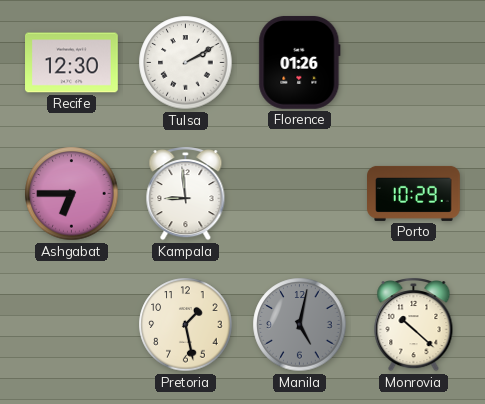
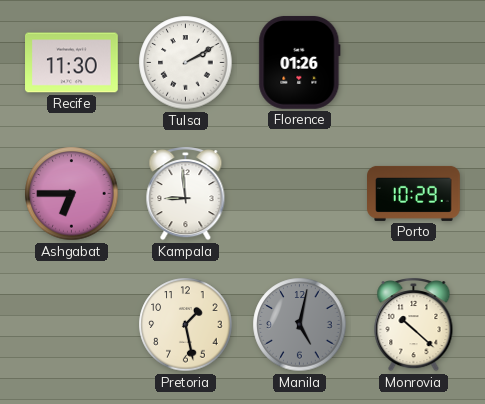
Recife: 12:30 -> 11:30
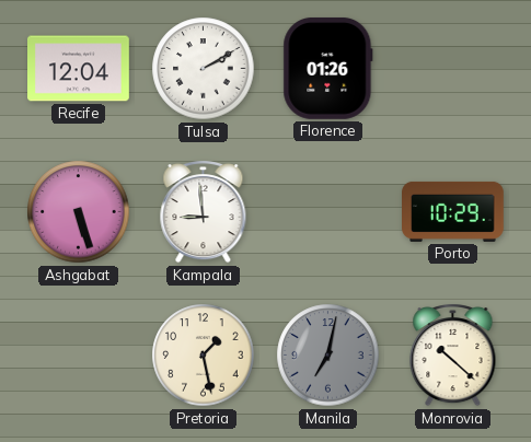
Recife: 11:30 -> 12:04
Ashgabat: 6:45 -> 5:27
Manila: 5:02 -> 7:02
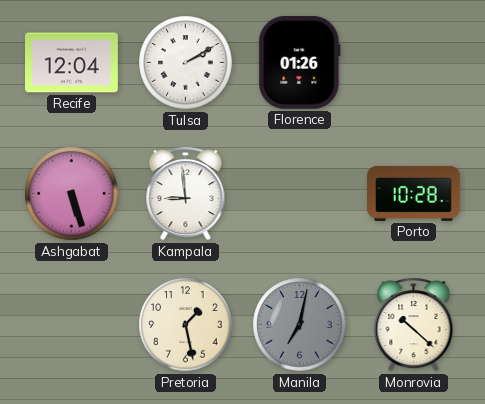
Porto: 10:29 -> 10:28
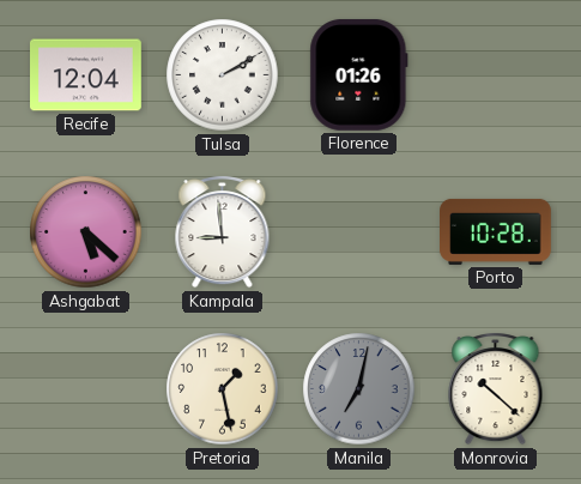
Ashgabat: 5:27 -> 5:22
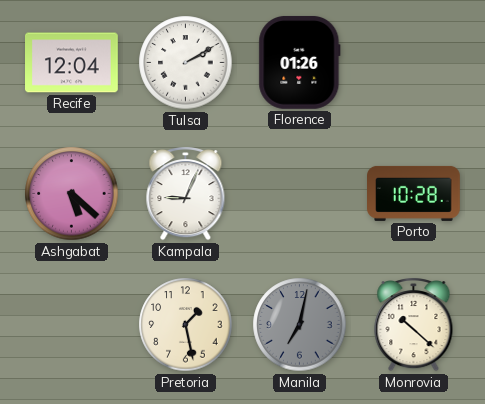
Kampala: 8:59 -> 9:04
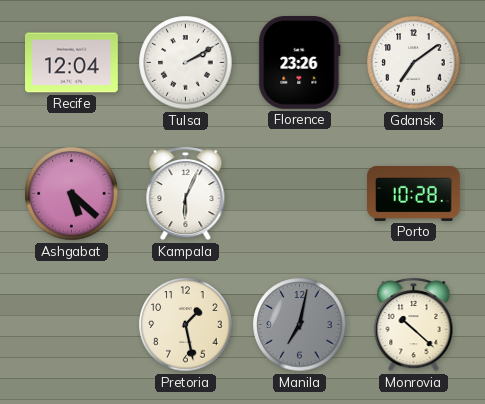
Florence: 01:26 -> 23:26
Gdansk: none -> 7:09
Kampala: 9:04 -> 6:04
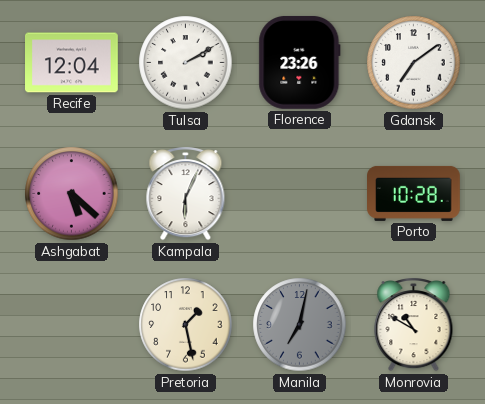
Monrovia: 10:22 -> 10:50
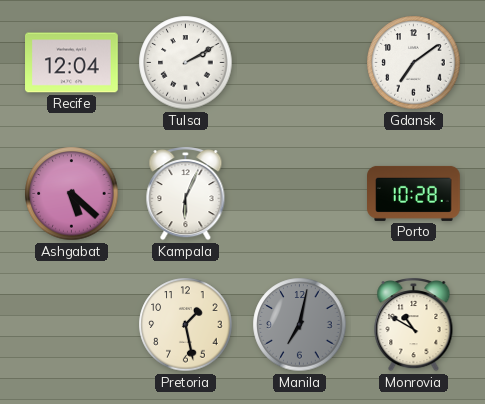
Florence: 23:26 -> none
